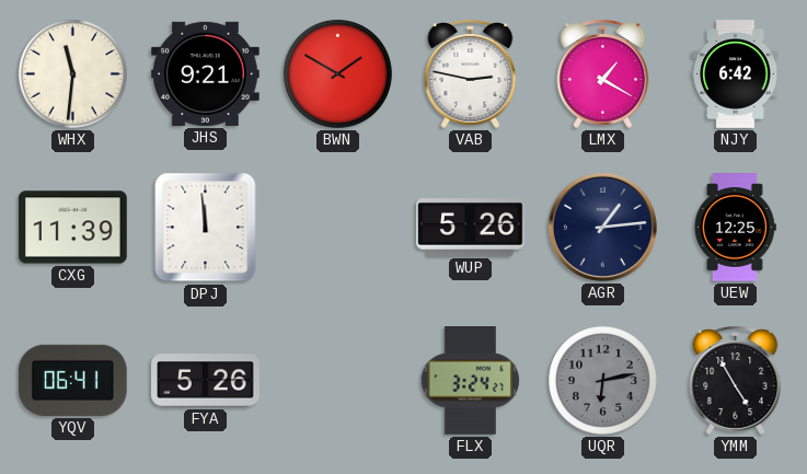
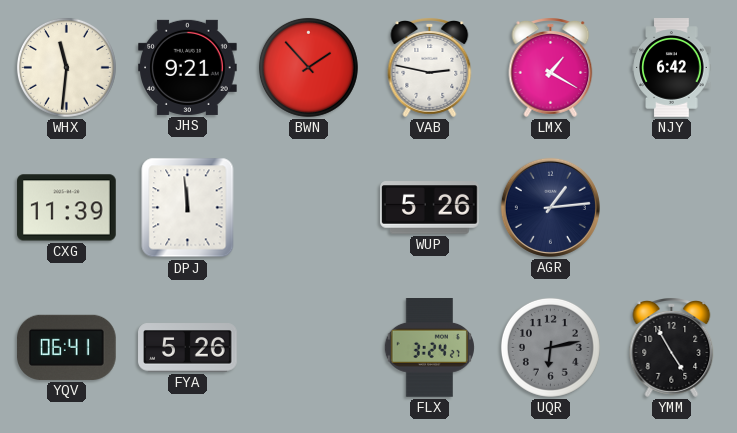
BWN: 1:50 -> 1:53
UEW: 12:25 -> none
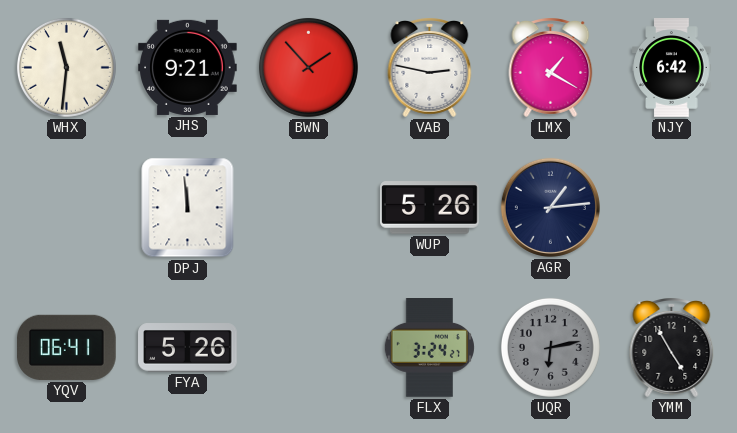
CXG: 11:39 -> none
